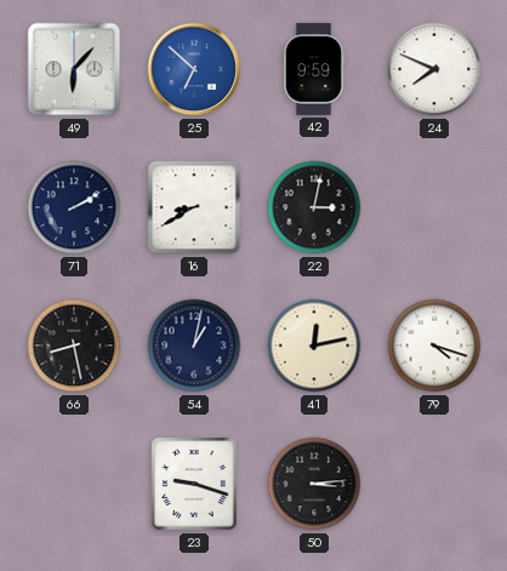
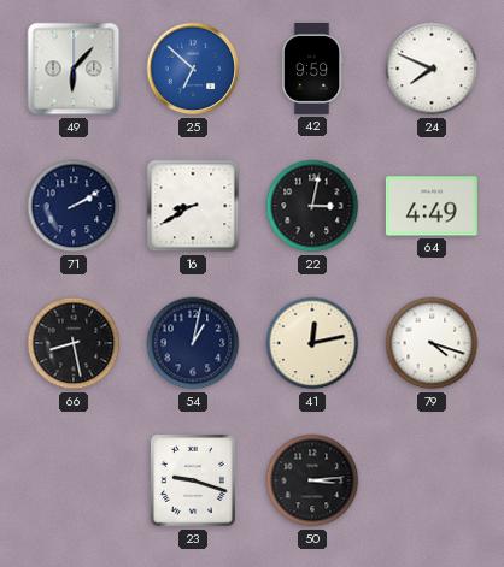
64: none -> 4:49
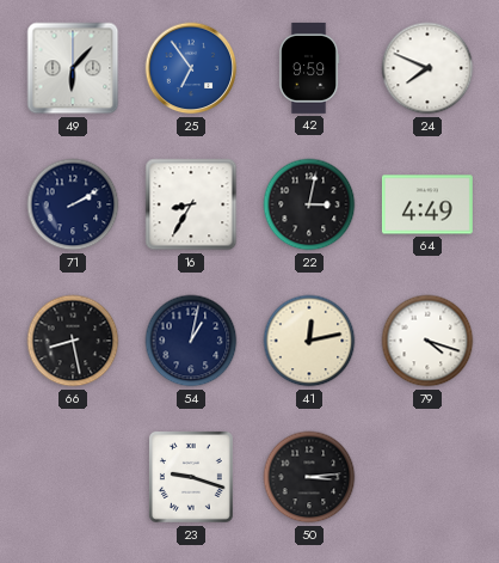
25: 6:52 -> 6:54
16: 8:40 -> 8:35
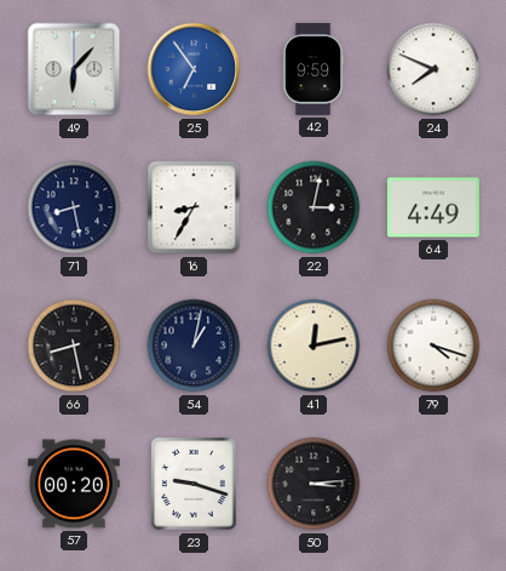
71: 2:10 -> 8:28
57: none -> 00:20
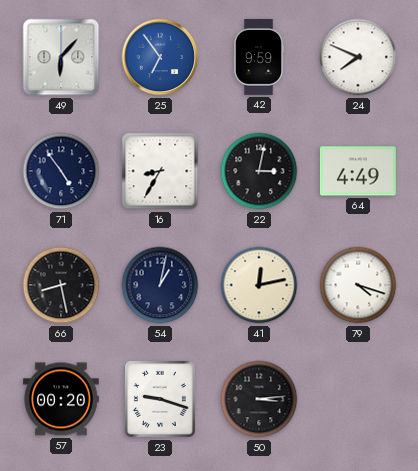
71: 8:28 -> 4:54
